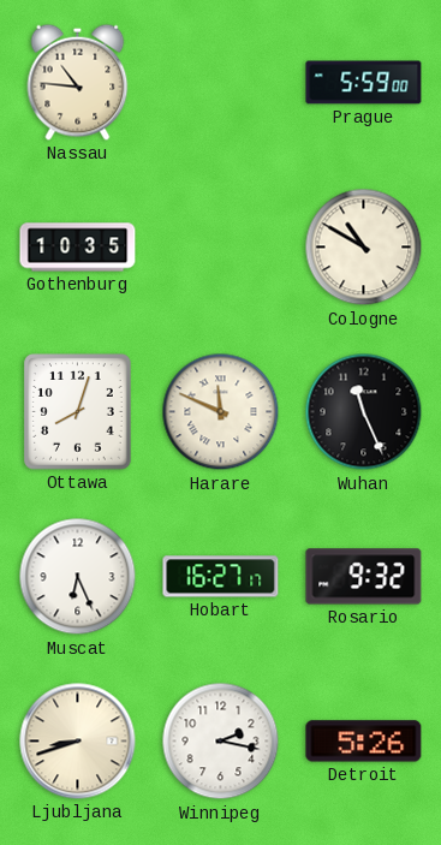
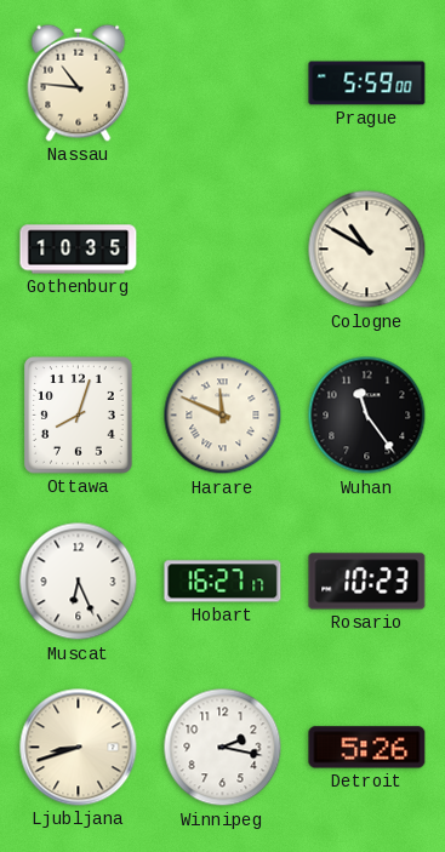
Wuhan: 11:26 -> 11:24
Rosario: 9:32 -> 10:23
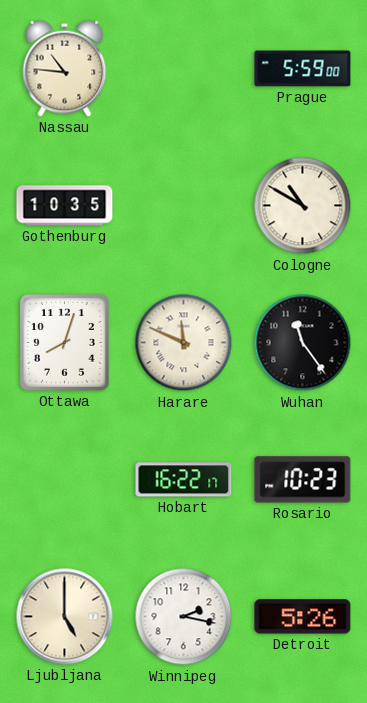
Muscat: 6:26 -> none
Hobart: 16:27 -> 16:22
Ljubljana: 8:42 -> 5:00
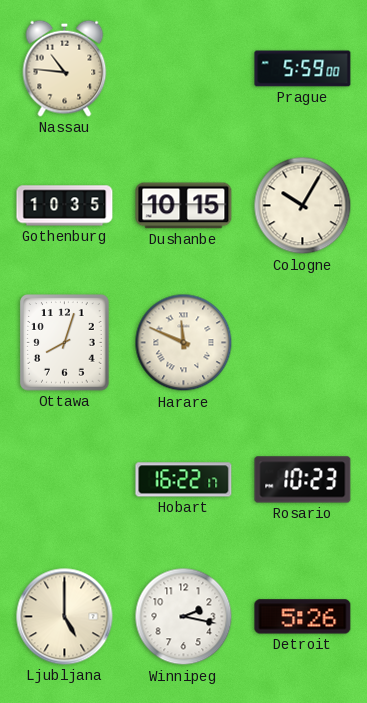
Dushanbe: none -> 10:15
Cologne: 10:50 -> 10:05
Wuhan: 11:24 -> none
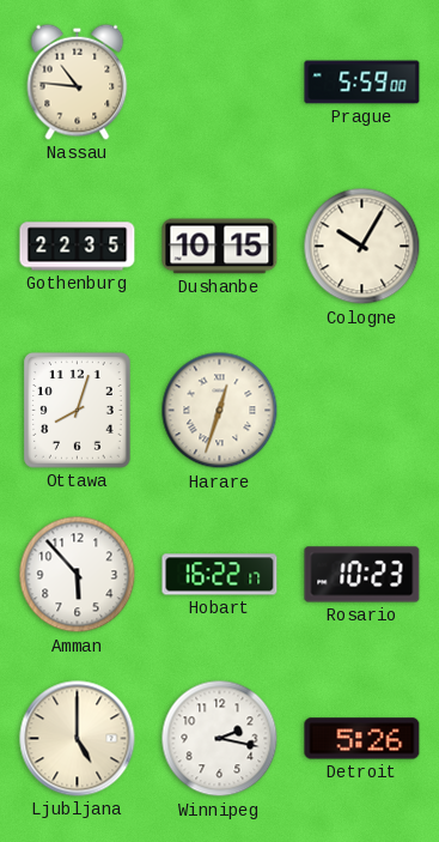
Gothenburg: 10:35 -> 22:35
Harare: 11:49 -> 12:33
Amman: none -> 5:53
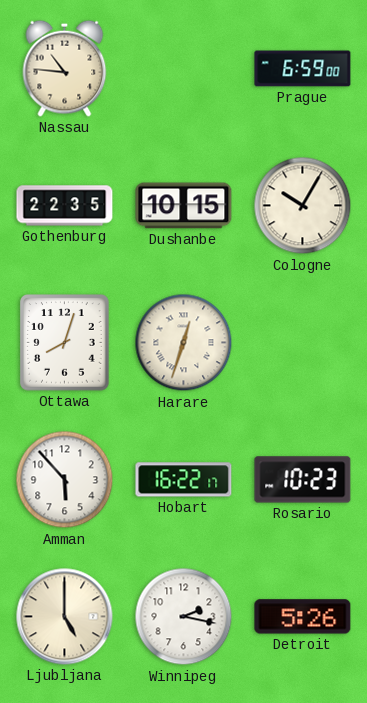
Prague: 5:59 -> 6:59
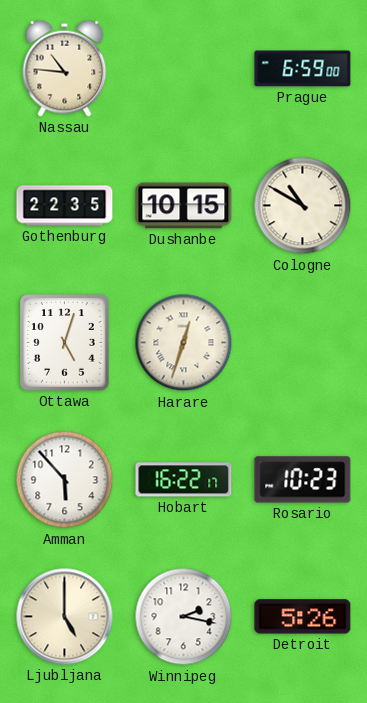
Cologne: 10:05 -> 10:50
Ottawa: 8:03 -> 5:03
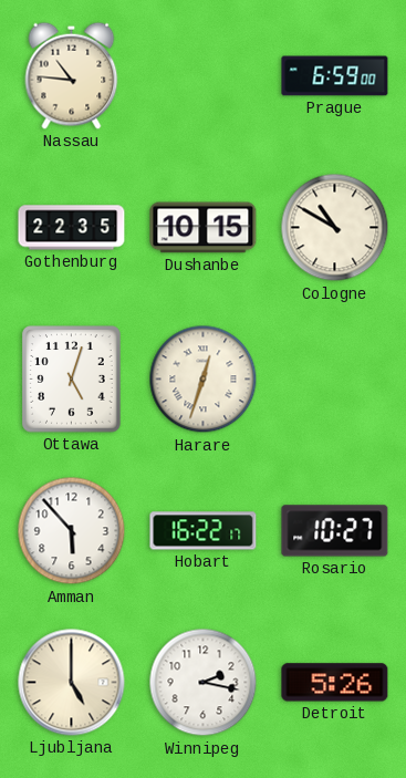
Rosario: 10:23 -> 10:27
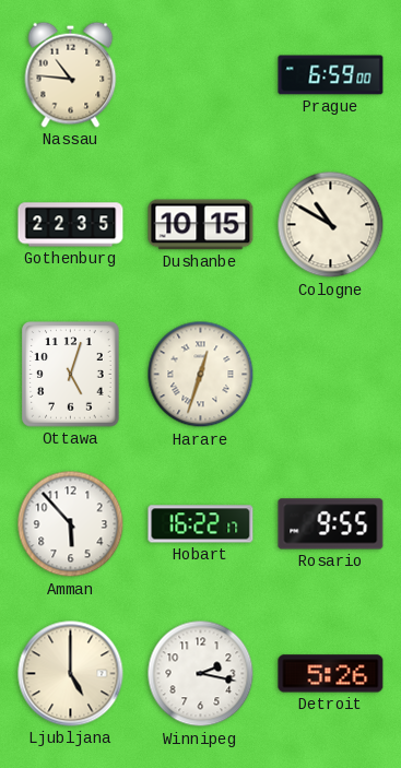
Rosario: 10:27 -> 9:55
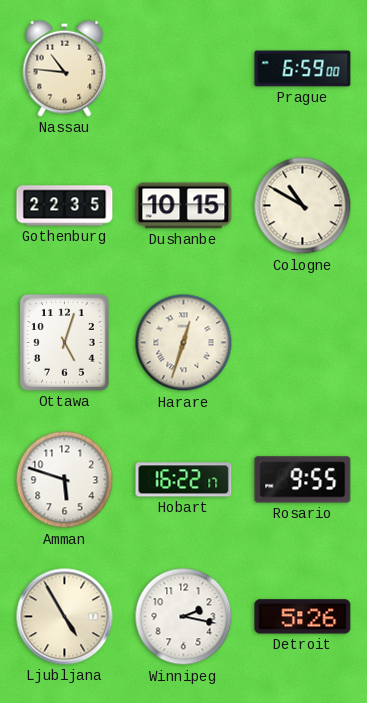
Amman: 5:53 -> 5:48
Ljubljana: 5:00 -> 4:55
